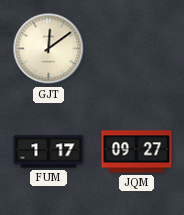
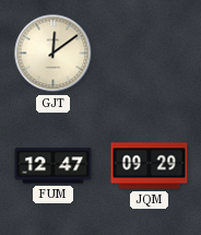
FUM: 1:17 -> 12:47
JQM: 09:27 -> 09:29
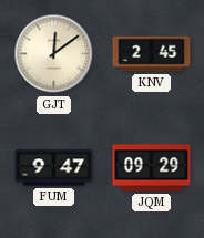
KNV: none -> 2:45
FUM: 12:47 -> 9:47
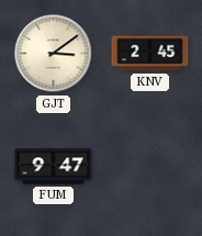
GJT: 12:09 -> 3:09
JQM: 09:29 -> none
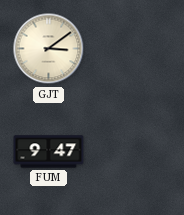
KNV: 2:45 -> none
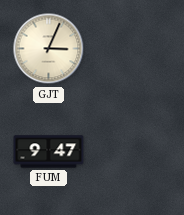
GJT: 3:09 -> 3:04
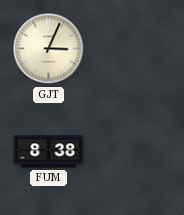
FUM: 9:47 -> 8:38
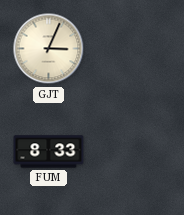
FUM: 8:38 -> 8:33
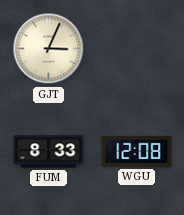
WGU: none -> 12:08
